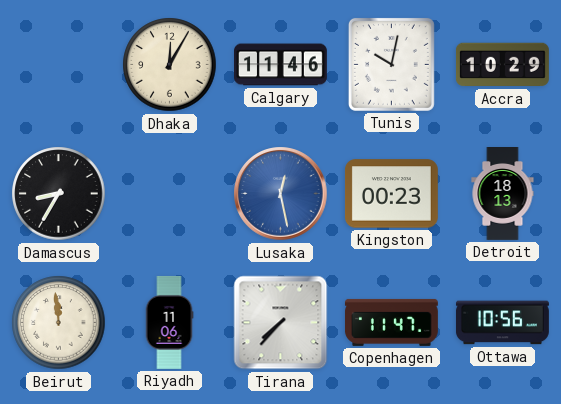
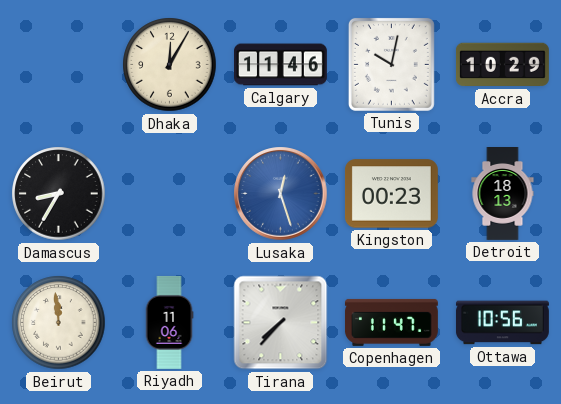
Lusaka: 12:28 -> 12:27
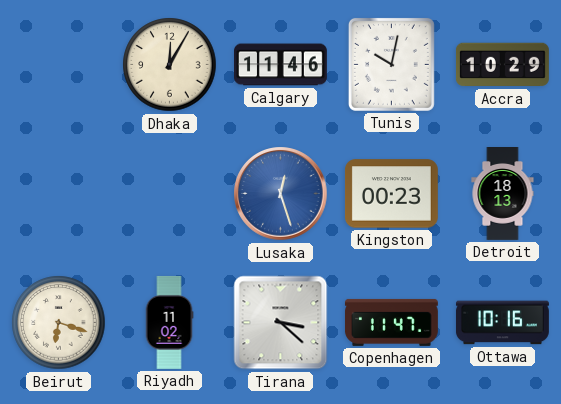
Damascus: 8:35 -> none
Beirut: 11:59 -> 6:18
Riyadh: 11:06 -> 11:02
Tirana: 7:37 -> 3:22
Ottawa: 10:56 -> 10:16
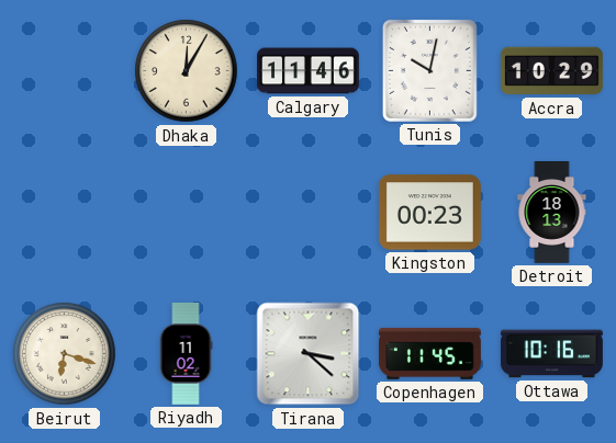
Lusaka: 12:27 -> none
Copenhagen: 11:47 -> 11:45
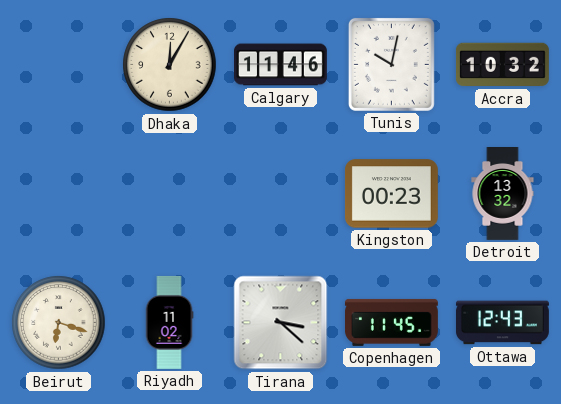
Accra: 10:29 -> 10:32
Detroit: 18:13 -> 13:32
Ottawa: 10:16 -> 12:43
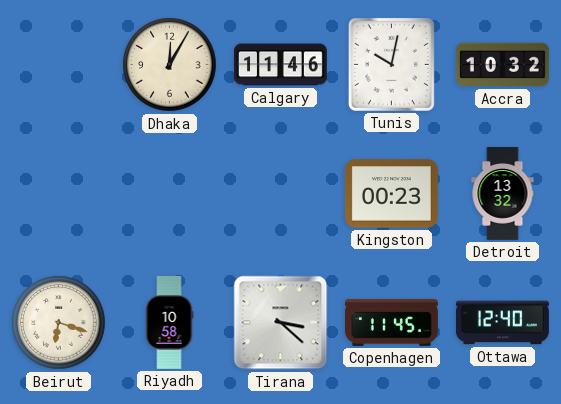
Riyadh: 11:02 -> 10:58
Ottawa: 12:43 -> 12:40
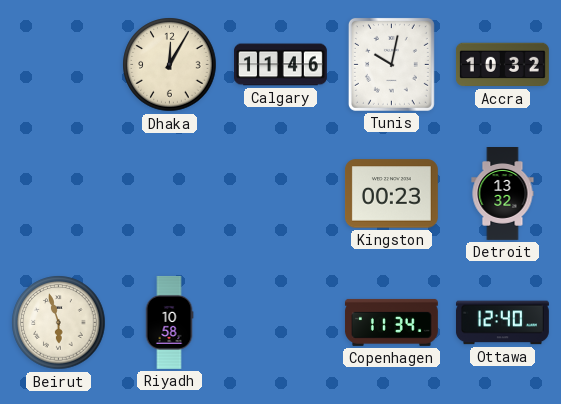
Beirut: 6:18 -> 5:57
Tirana: 3:22 -> none
Copenhagen: 11:45 -> 11:34
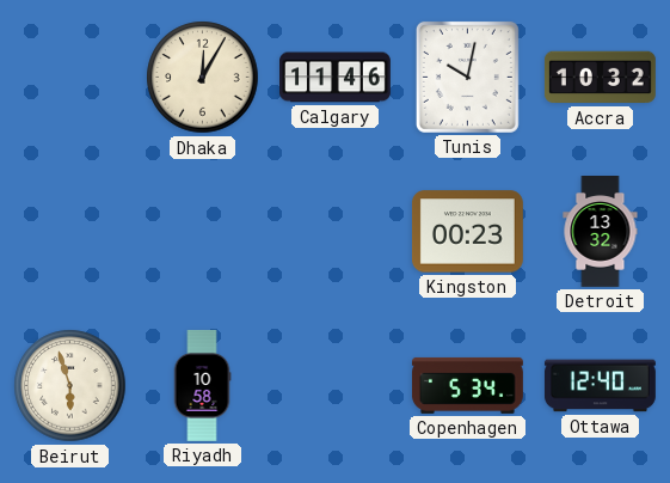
Copenhagen: 11:34 -> 5:34
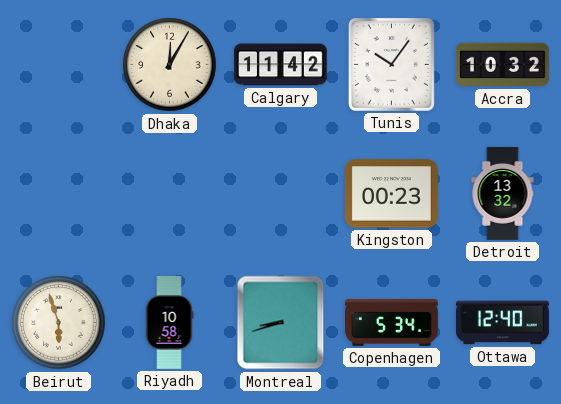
Calgary: 11:46 -> 11:42
Tunis: 10:02 -> 10:06
Montreal: none -> 8:42
